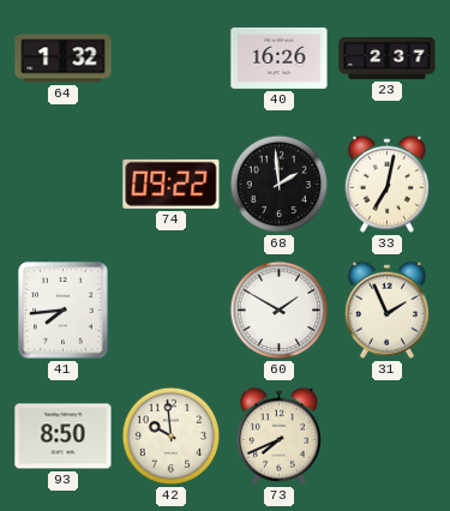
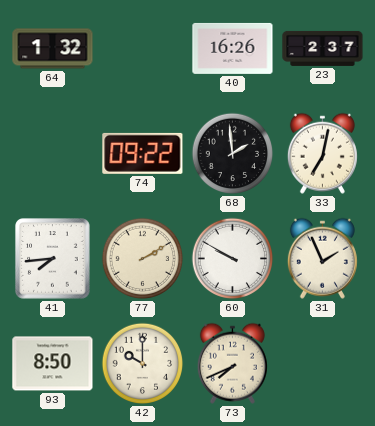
77: none -> 2:10
60: 1:50 -> 9:50
42: 9:59 -> 10:00
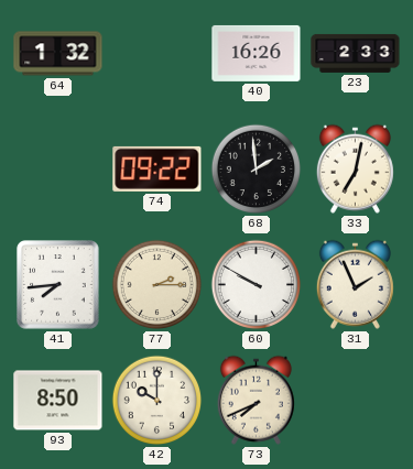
23: 2:37 -> 2:33
77: 2:10 -> 2:15
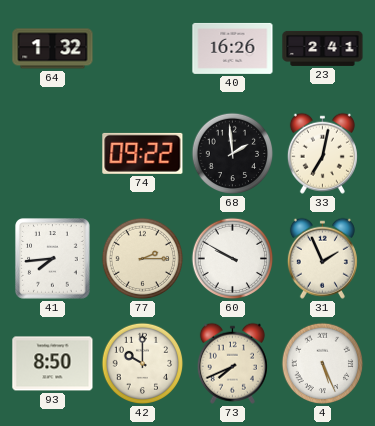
23: 2:33 -> 2:41
4: none -> 5:26
